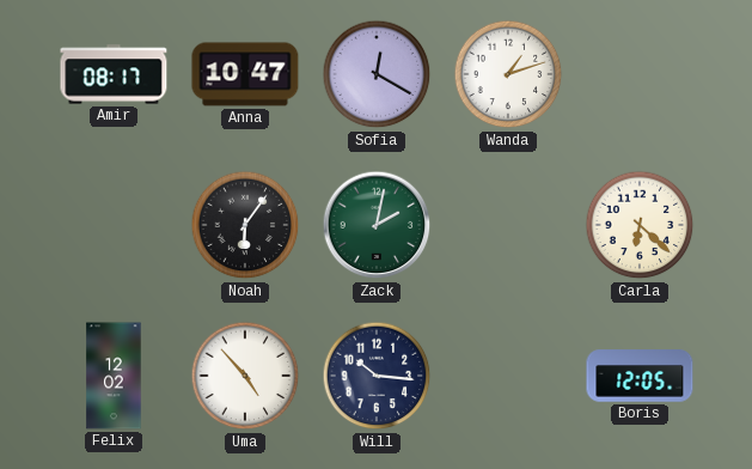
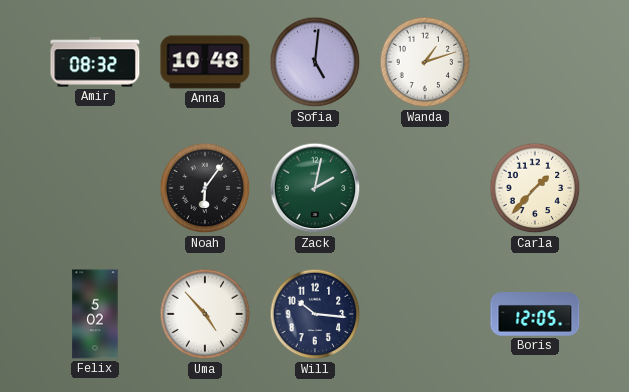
Amir: 08:17 -> 08:32
Anna: 10:47 -> 10:48
Sofia: 12:20 -> 5:01
Carla: 6:22 -> 1:37
Felix: 12:02 -> 5:02
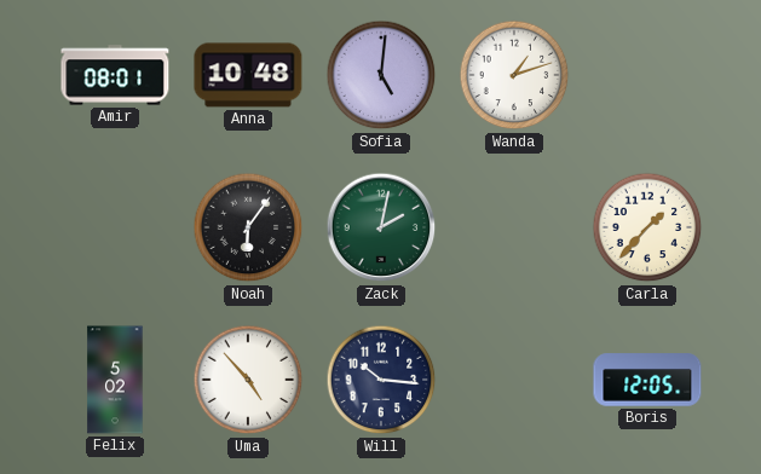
Amir: 08:32 -> 08:01
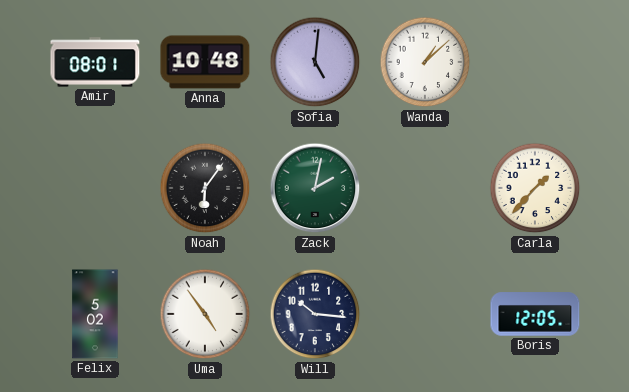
Wanda: 1:12 -> 1:08
Uma: 4:53 -> 4:54
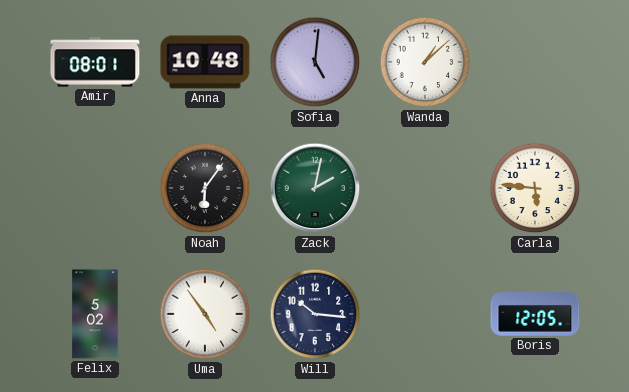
Carla: 1:37 -> 5:46
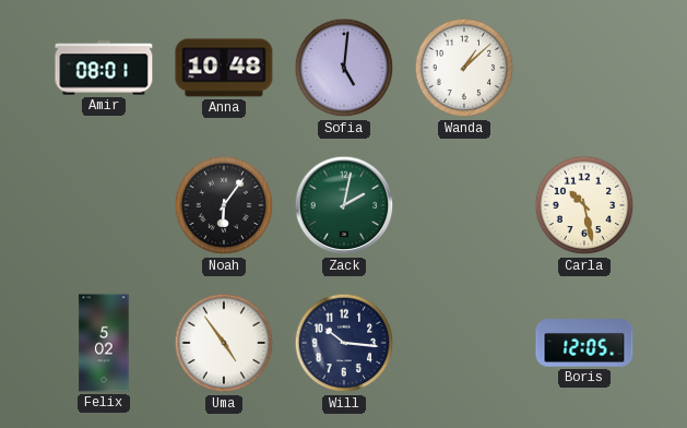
Carla: 5:46 -> 10:28
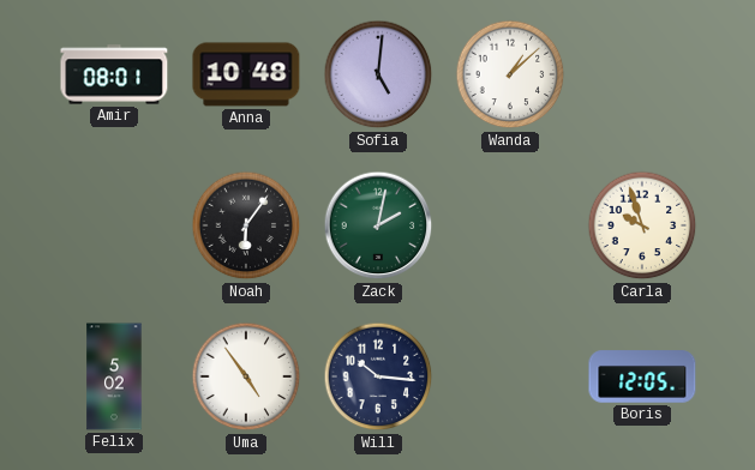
Carla: 10:28 -> 9:57
